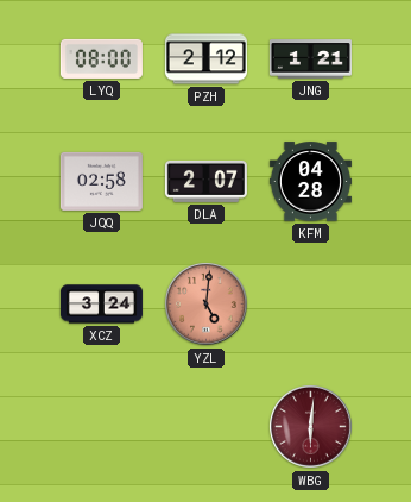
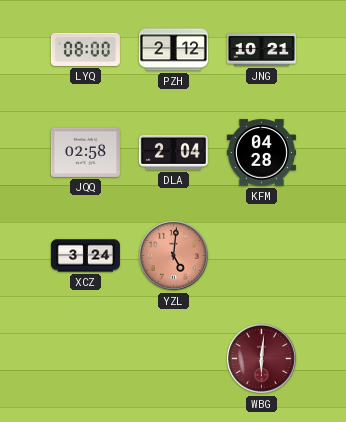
JNG: 1:21 -> 10:21
DLA: 2:07 -> 2:04
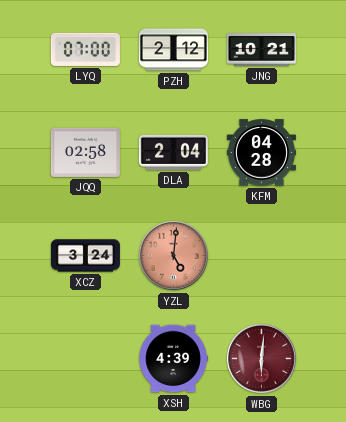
LYQ: 08:00 -> 07:00
XSH: none -> 4:39
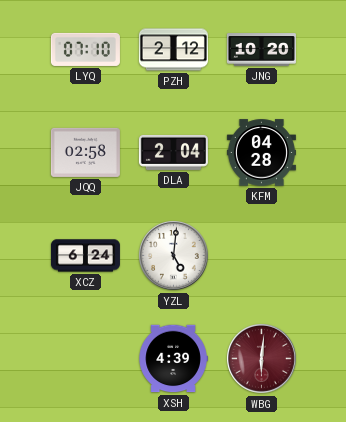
LYQ: 07:00 -> 07:10
JNG: 10:21 -> 10:20
XCZ: 3:24 -> 6:24
YZL dial: salmon -> white
